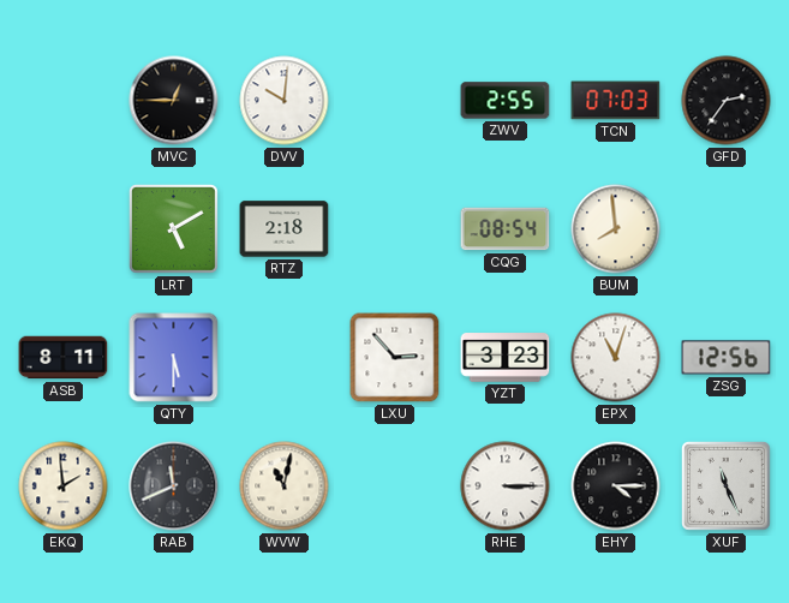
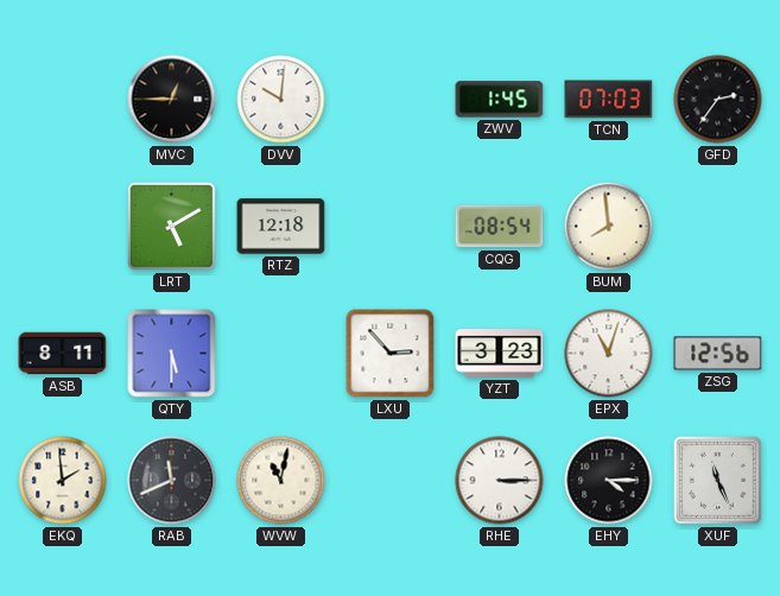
ZWV: 2:55 -> 1:45
RTZ: 2:18 -> 12:18
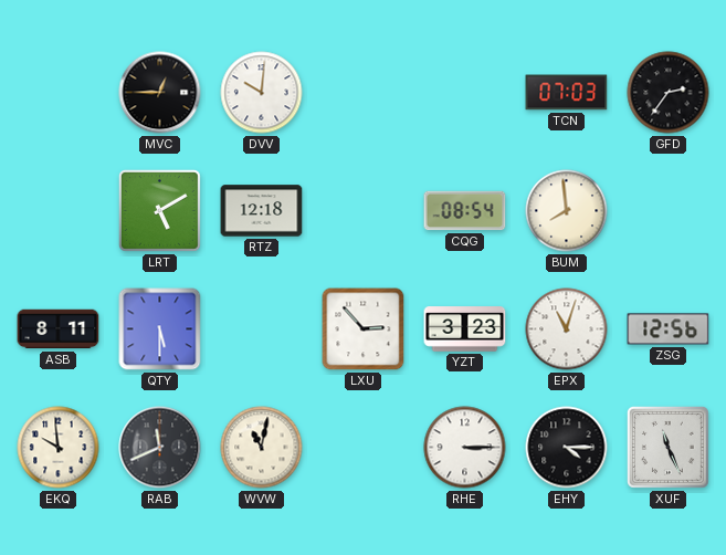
ZWV: 1:45 -> none
EKQ: 1:59 -> 9:59
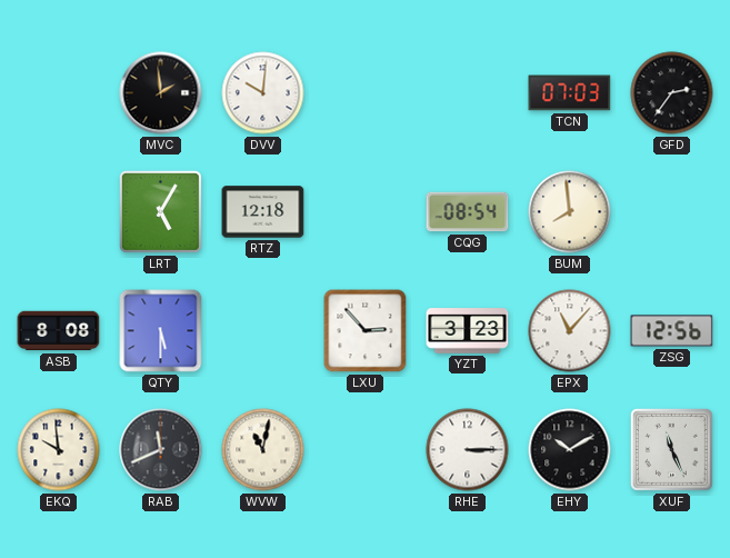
MVC: 12:45 -> 1:59
LRT: 5:10 -> 5:05
ASB: 8:11 -> 8:08
EPX: 11:03 -> 11:07
EHY: 4:15 -> 10:10
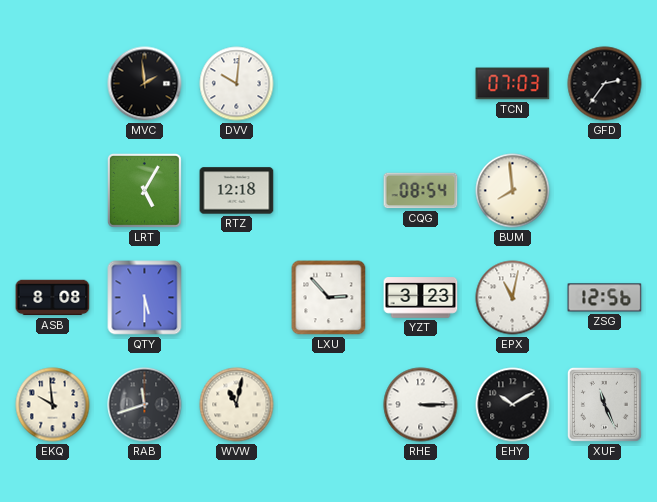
EPX: 11:07 -> 11:02
RAB: 11:41 -> 11:42
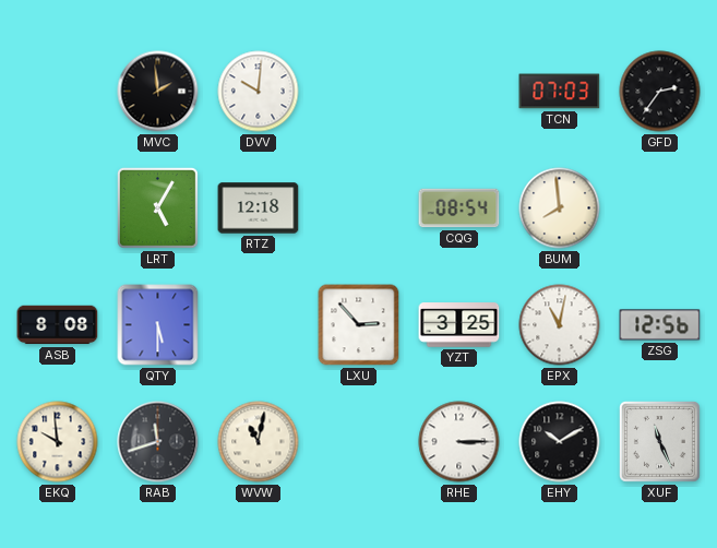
YZT: 3:23 -> 3:25
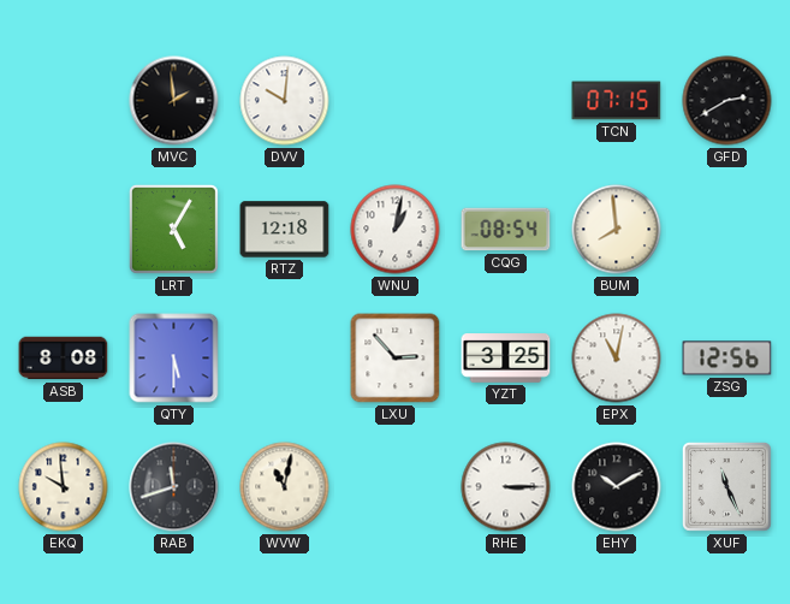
TCN: 07:03 -> 07:15
GFD: 2:36 -> 2:40
WNU: none -> 1:02
